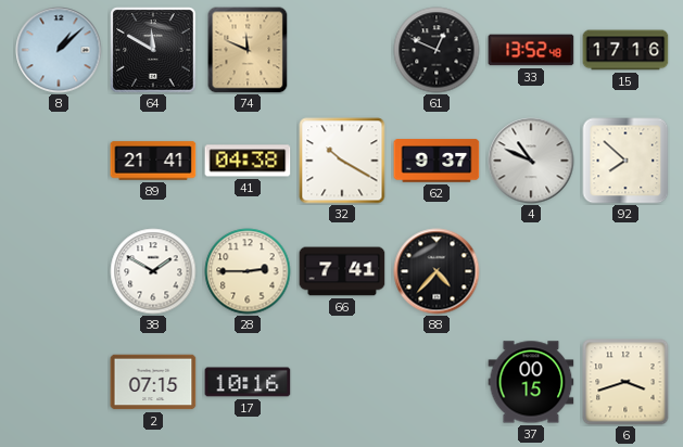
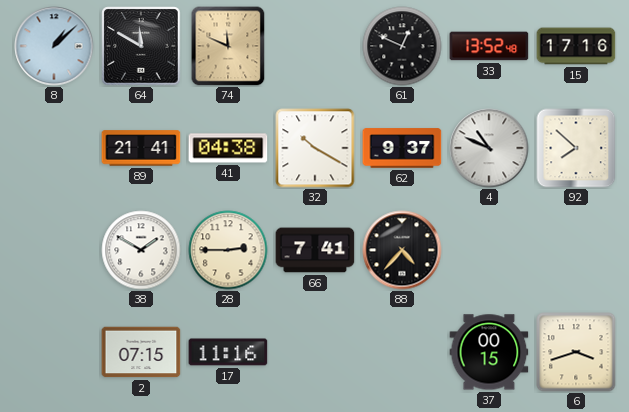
17: 10:16 -> 11:16
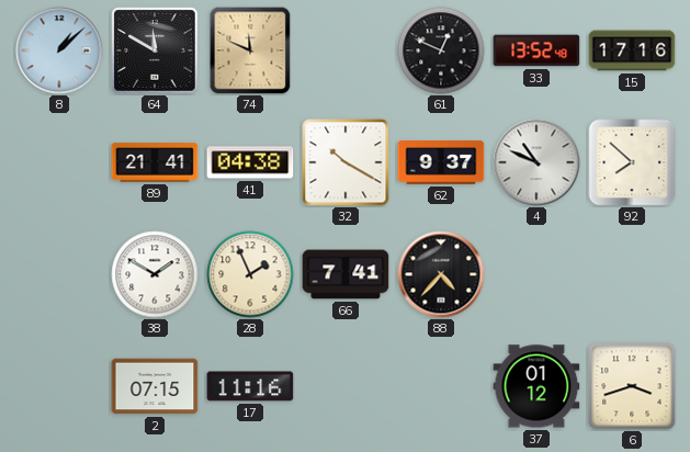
28: 2:45 -> 1:56
37: 00:15 -> 01:12
